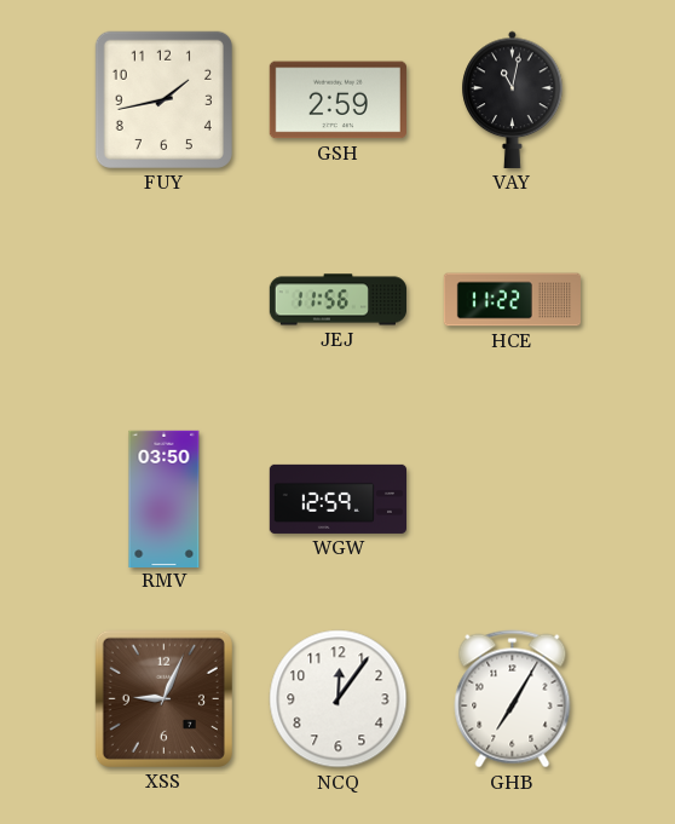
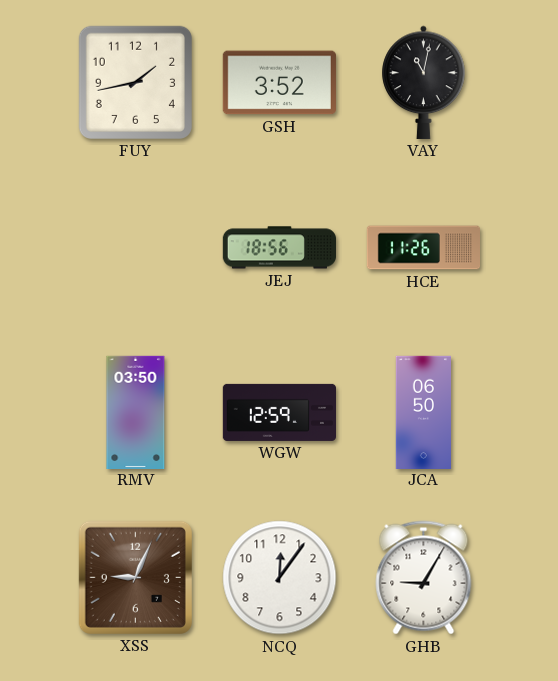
GSH: 2:59 -> 3:52
JEJ: 11:56 -> 18:56
HCE: 11:22 -> 11:26
JCA: none -> 06:50
GHB: 7:05 -> 9:05
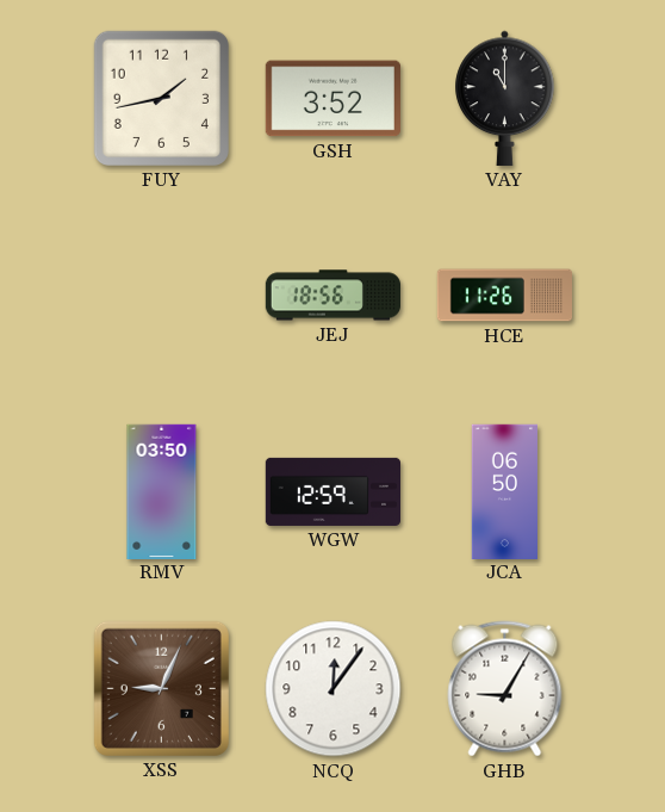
VAY: 11:02 -> 11:00
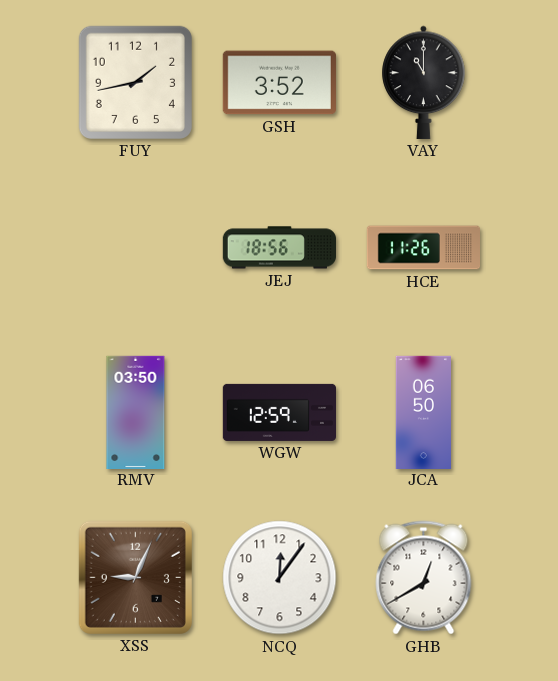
GHB: 9:05 -> 12:40
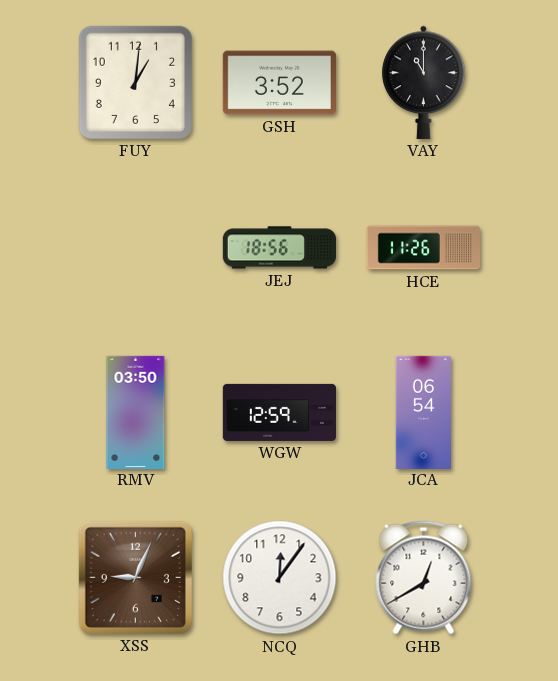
FUY: 1:43 -> 1:01
JCA: 06:50 -> 06:54
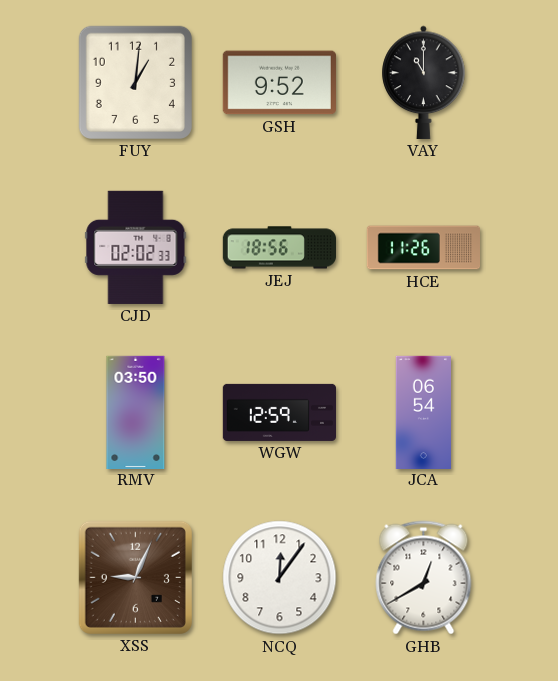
GSH: 3:52 -> 9:52
CJD: none -> 02:02
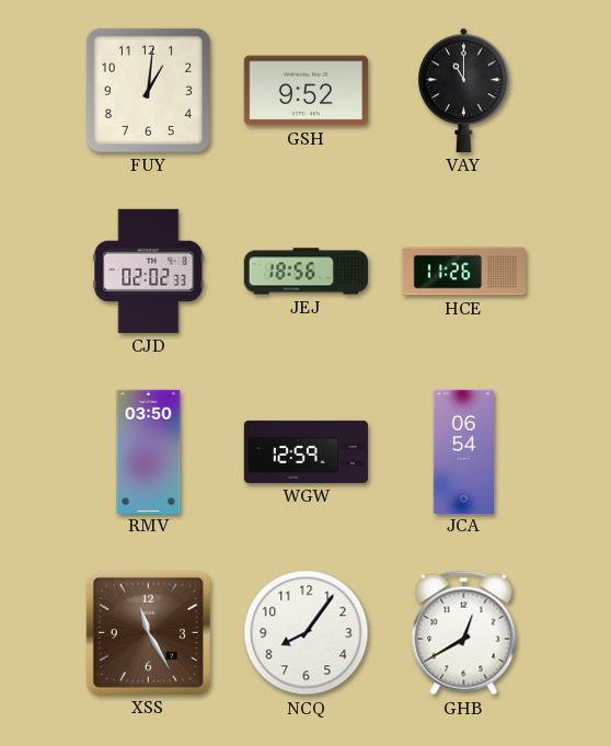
XSS: 9:04 -> 11:25
NCQ: 12:06 -> 8:06
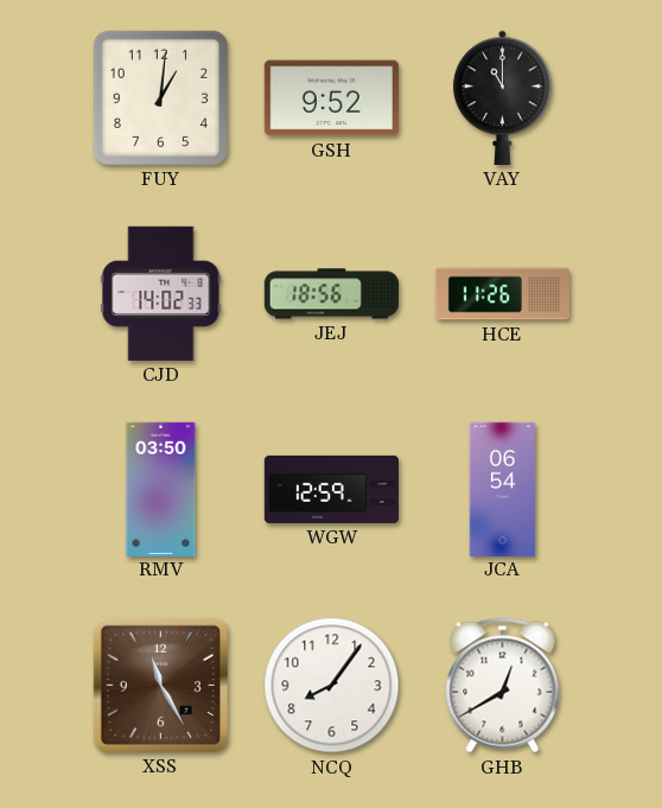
CJD: 02:02 -> 14:02
